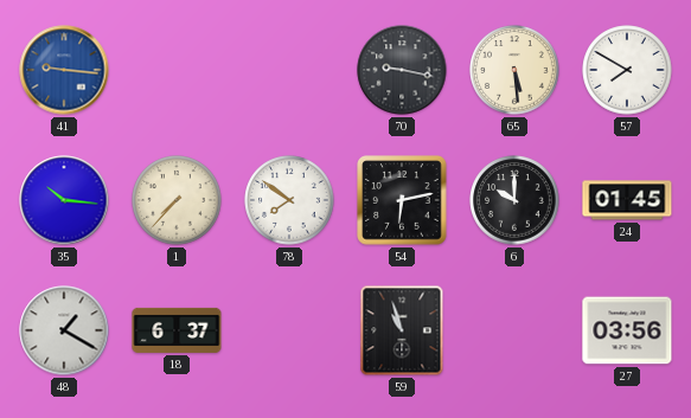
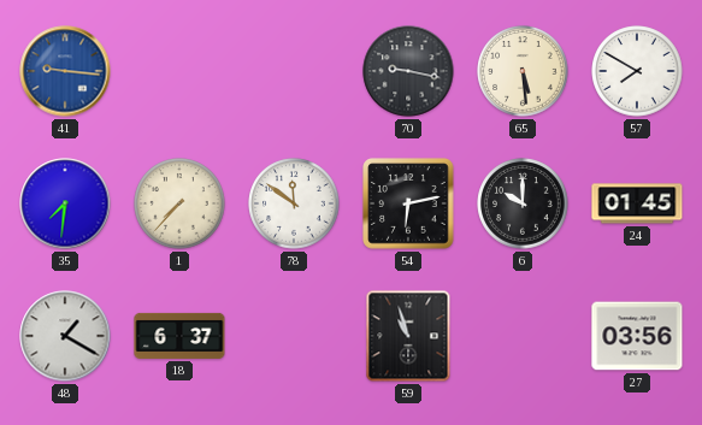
35: 10:16 -> 7:31
78: 7:51 -> 11:51
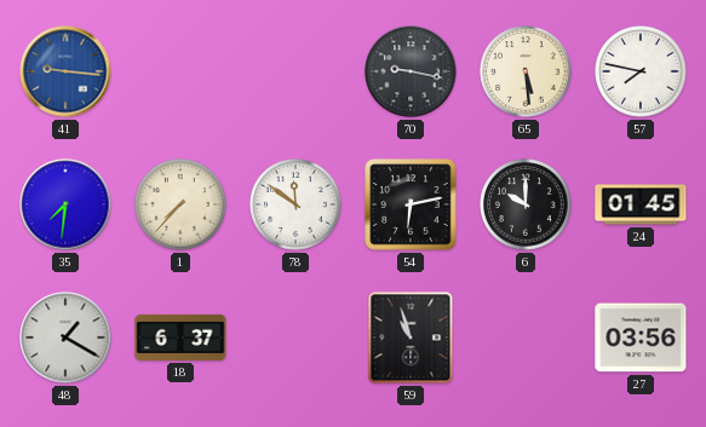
57: 7:50 -> 7:47
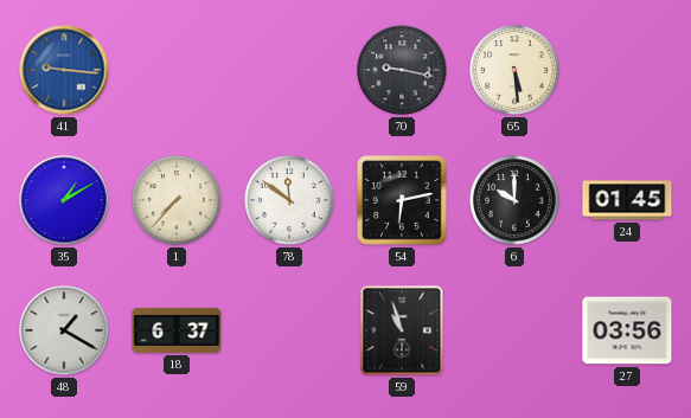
57: 7:47 -> none
35: 7:31 -> 1:10
